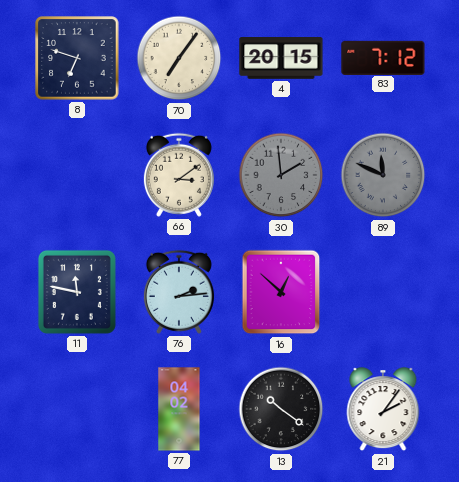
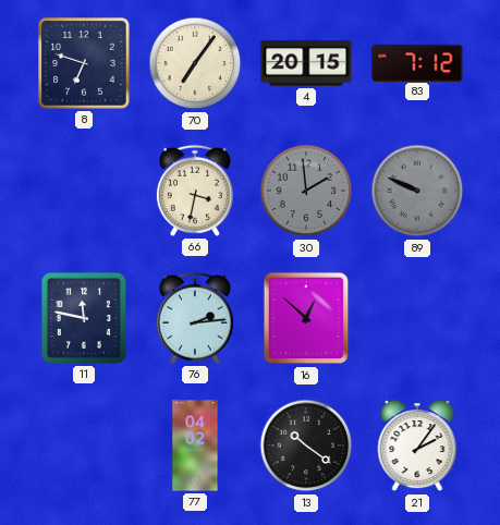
66: 3:09 -> 3:32
89: 11:49 -> 9:49
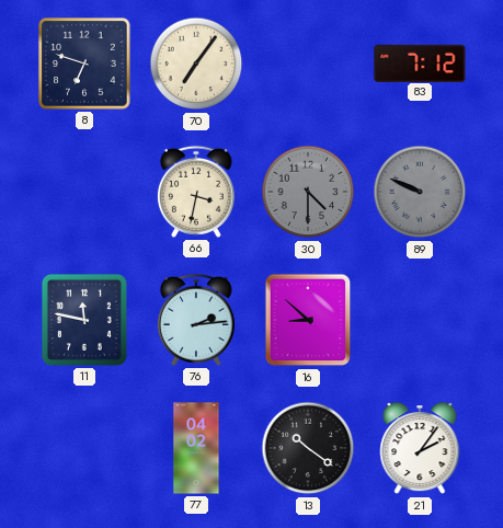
4: 20:15 -> none
30: 1:59 -> 4:30
16: 12:52 -> 8:52
